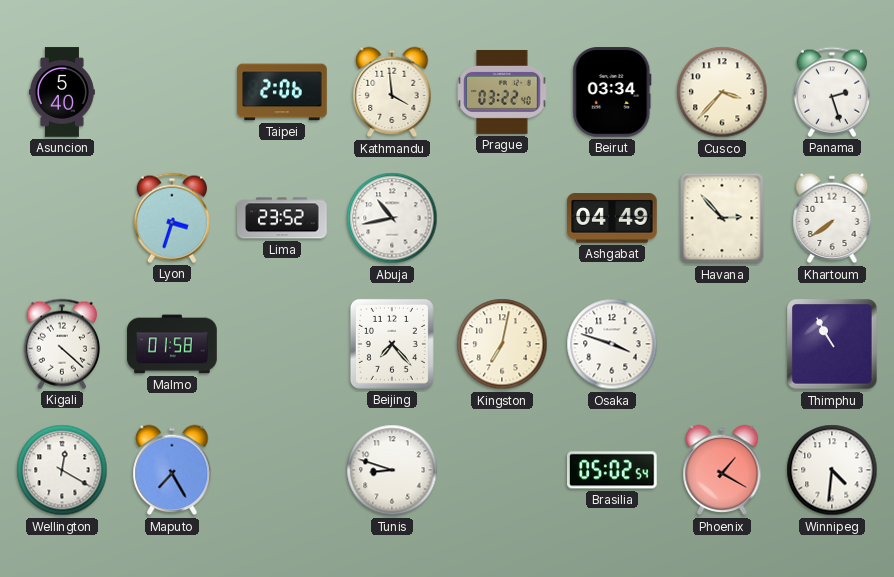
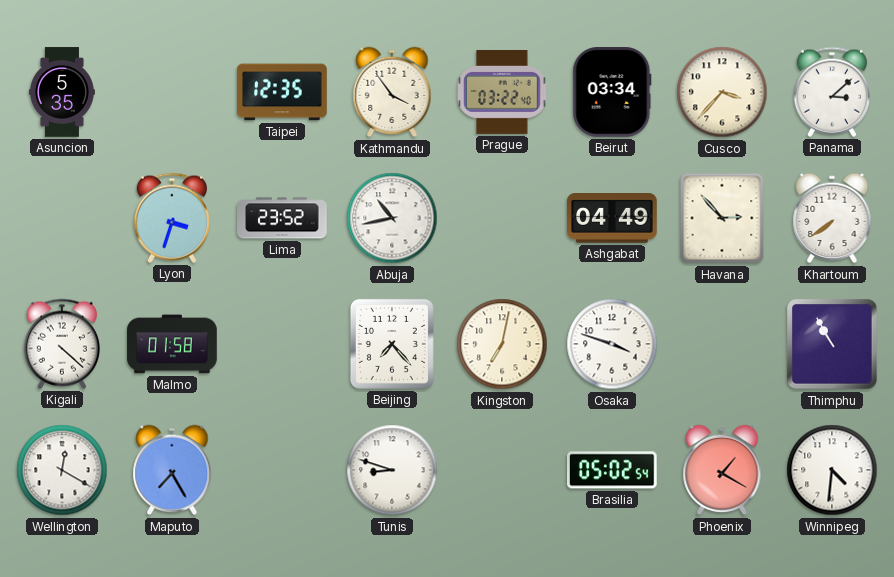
Asuncion: 5:40 -> 5:35
Taipei: 2:06 -> 12:35
Kathmandu: 3:59 -> 3:54
Panama: 2:27 -> 3:08
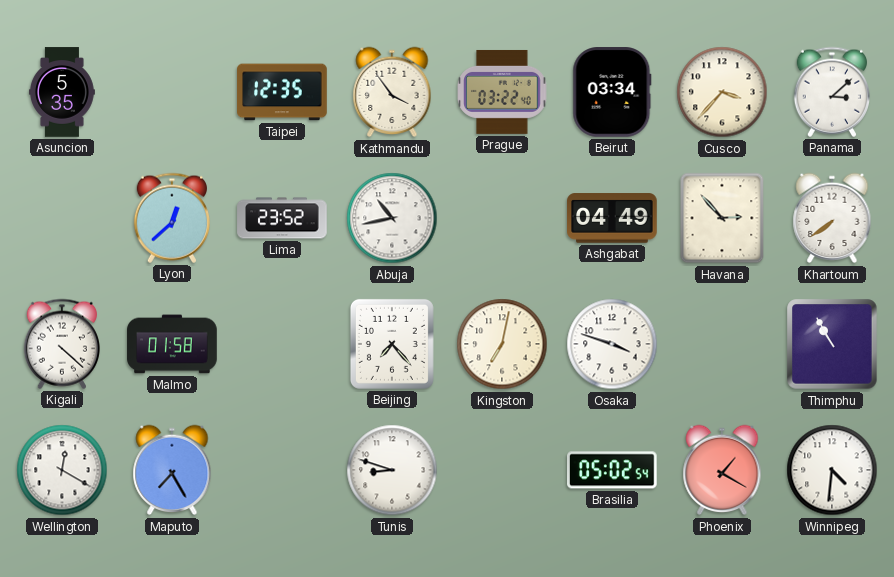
Lyon: 3:33 -> 12:38
